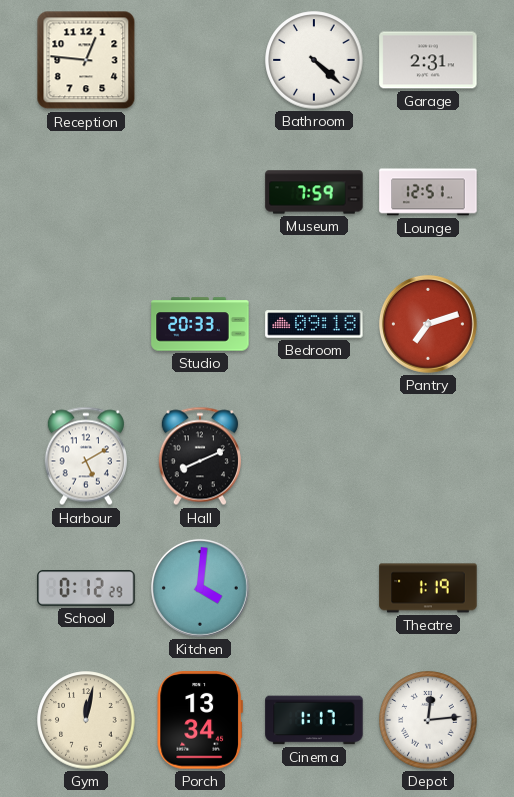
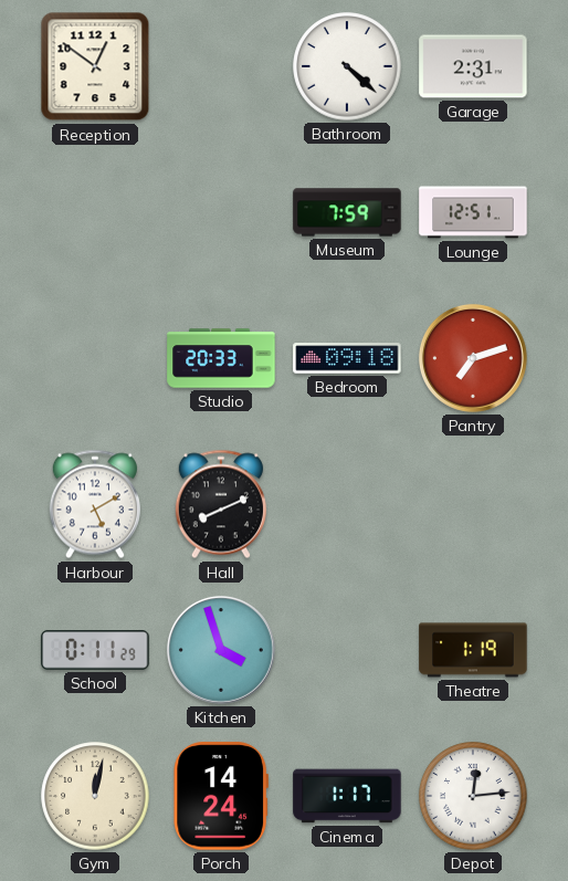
Reception: 12:46 -> 12:51
School: 0:12 -> 0:11
Kitchen: 4:01 -> 3:57
Porch: 13:34 -> 14:24
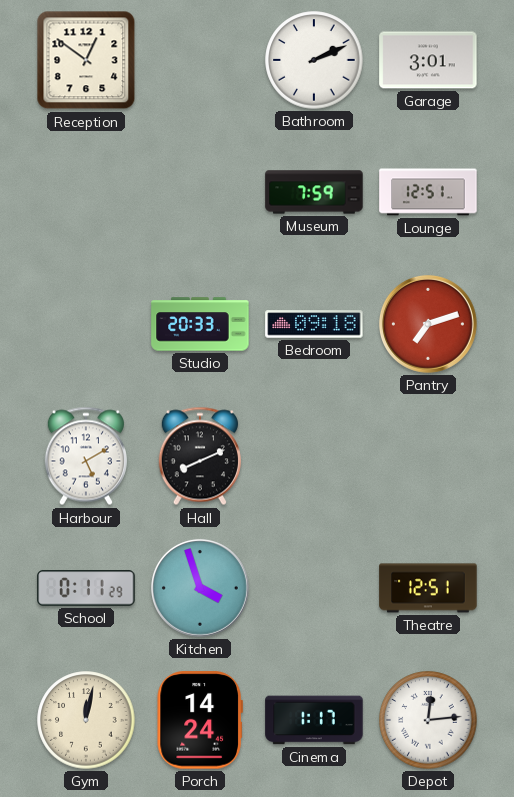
Bathroom: 4:22 -> 2:11
Garage: 2:31 -> 3:01
Theatre: 1:19 -> 12:51
